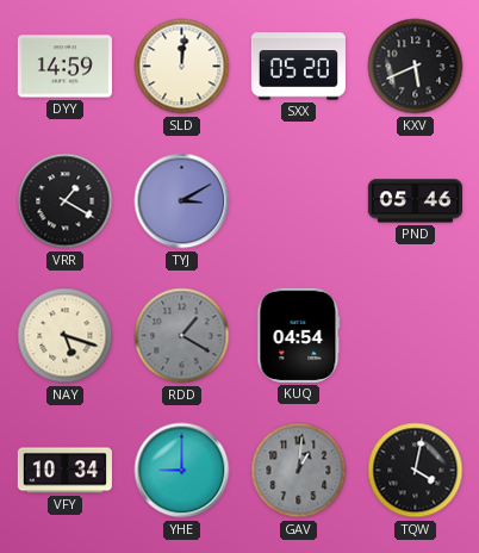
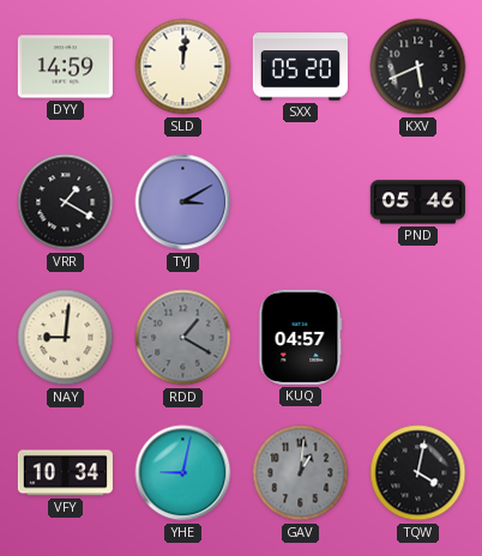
NAY: 5:18 -> 9:01
KUQ: 04:54 -> 04:57
YHE: 9:00 -> 9:02
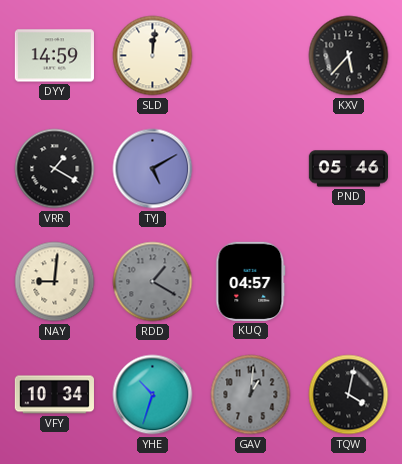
SXX: 05:20 -> none
KXV: 5:41 -> 5:37
TYJ: 3:10 -> 5:10
YHE: 9:02 -> 10:33
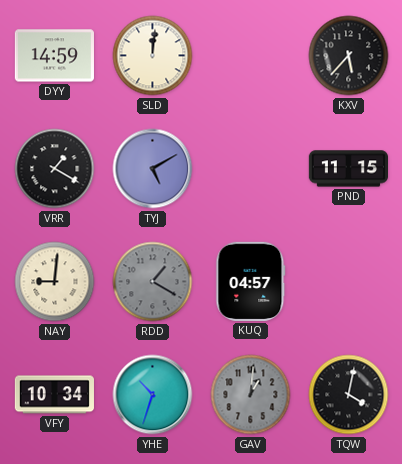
PND: 05:46 -> 11:15
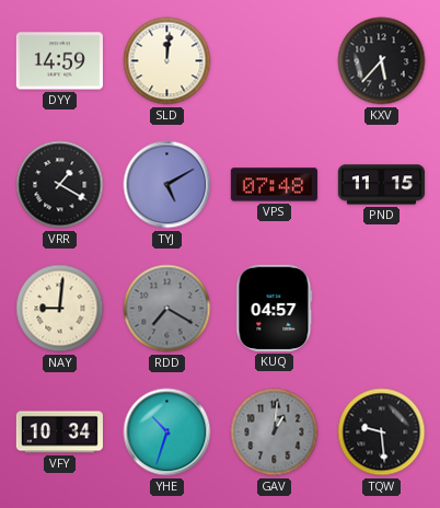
VPS: none -> 07:48
RDD: 1:20 -> 7:20
TQW: 4:02 -> 9:29
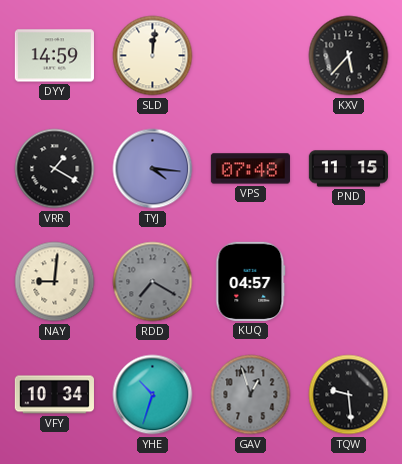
TYJ: 5:10 -> 4:16
GAV: 1:01 -> 12:57
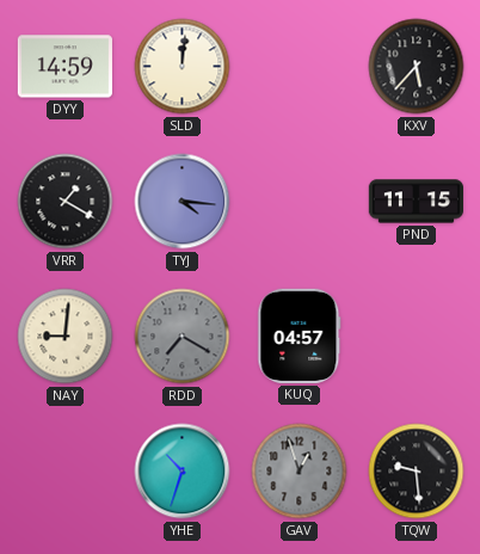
VPS: 07:48 -> none
VFY: 10:34 -> none
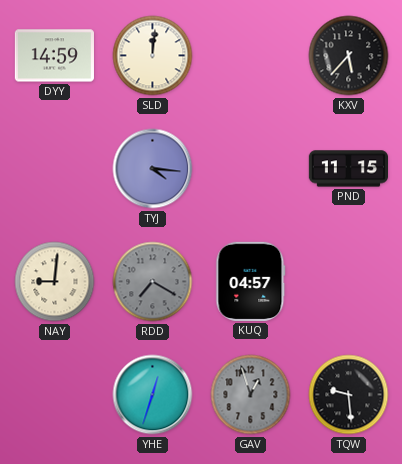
VRR: 1:20 -> none
YHE: 10:33 -> 12:33
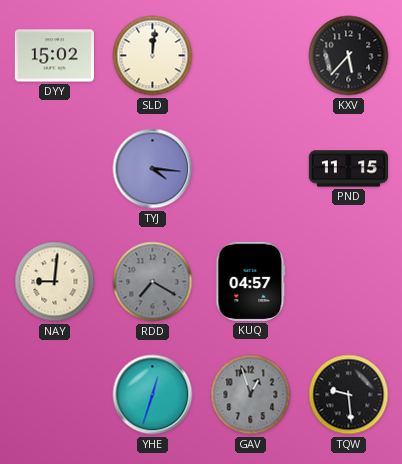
DYY: 14:59 -> 15:02
